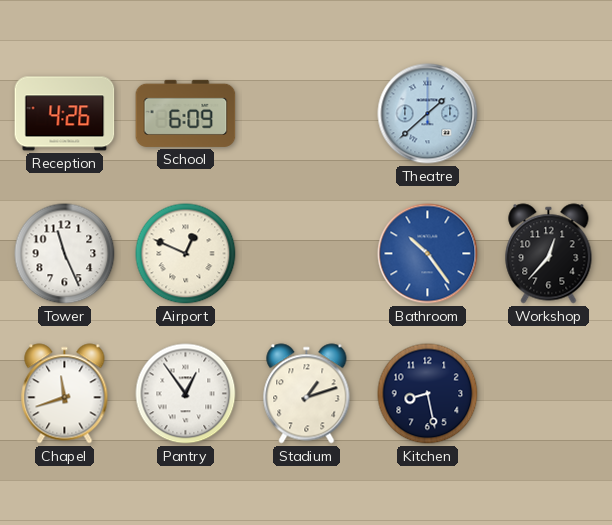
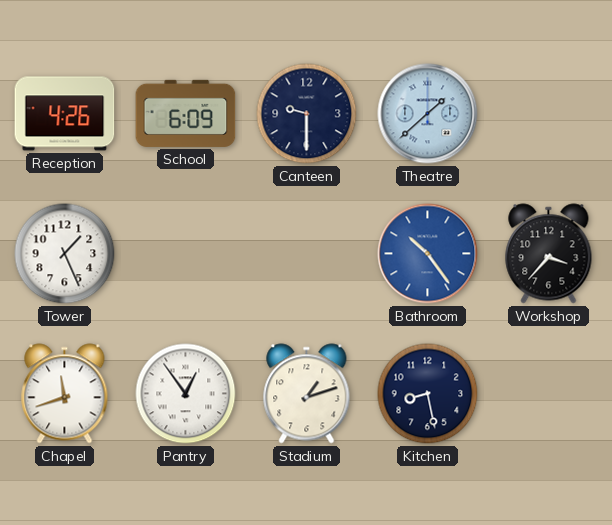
Canteen: none -> 9:30
Tower: 11:26 -> 1:26
Airport: 12:49 -> none
Workshop: 12:37 -> 3:37
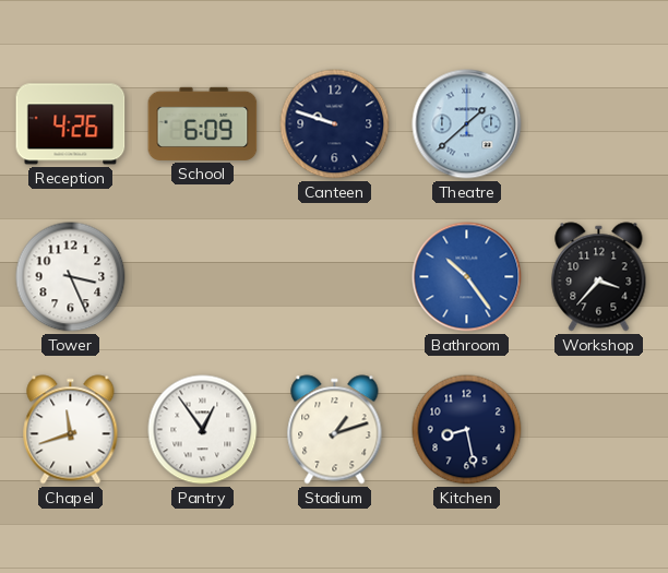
Canteen: 9:30 -> 9:48
Tower: 1:26 -> 3:26
